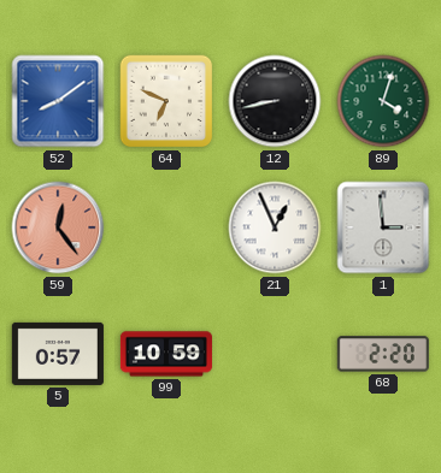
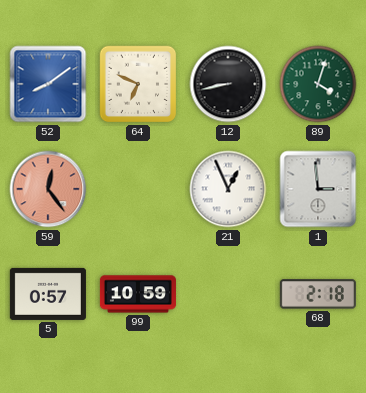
68: 2:20 -> 2:18
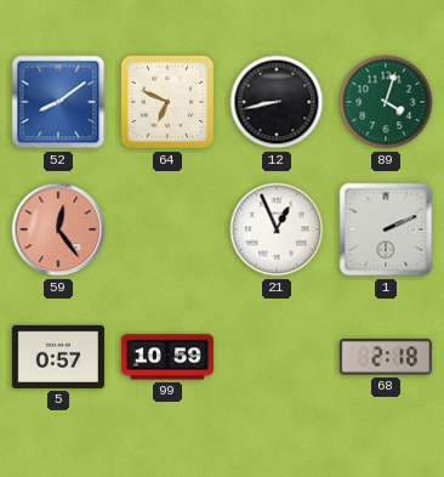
1: 2:59 -> 2:11
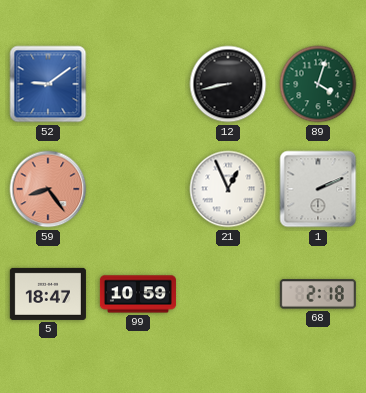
52: 8:09 -> 9:09
64: 6:49 -> none
59: 12:24 -> 8:24
5: 0:57 -> 18:47
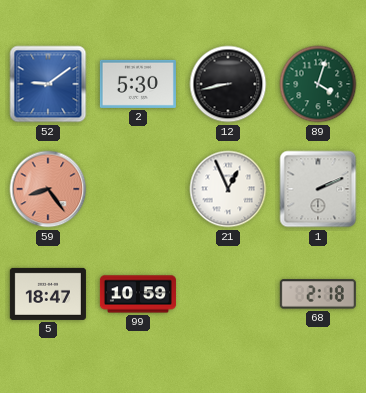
2: none -> 5:30
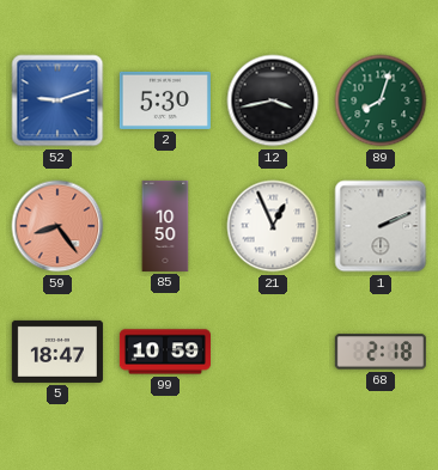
52: 9:09 -> 9:12
12: 8:43 -> 3:43
89: 4:03 -> 8:03
85: none -> 10:50
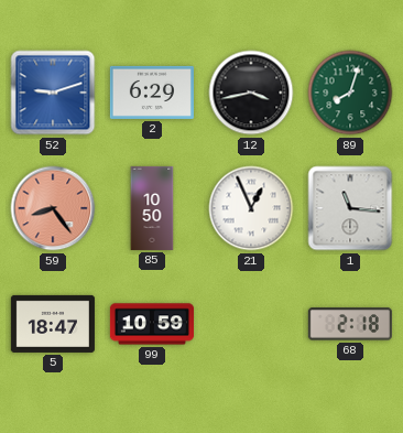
2: 5:30 -> 6:29
1: 2:11 -> 11:16
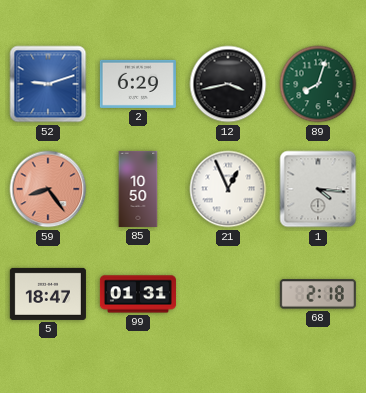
1: 11:16 -> 4:16
99: 10:59 -> 01:31
